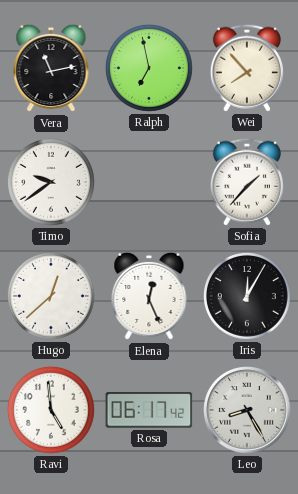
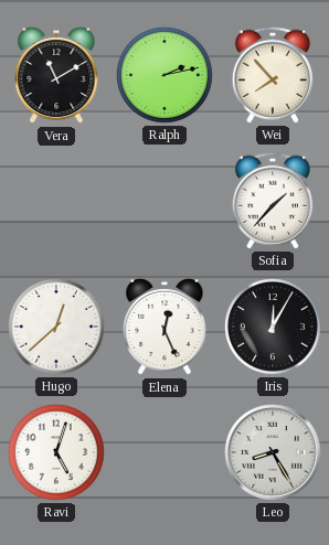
Vera: 11:13 -> 11:10
Ralph: 6:58 -> 2:13
Timo: 9:39 -> none
Ravi: 4:59 -> 5:03
Rosa: 06:17 -> none
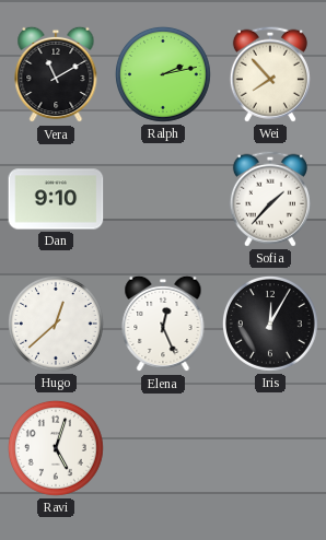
Dan: none -> 9:10
Leo: 8:25 -> none
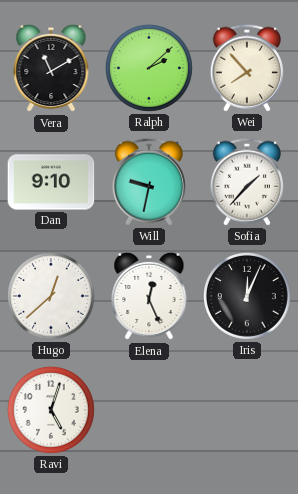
Ralph: 2:13 -> 2:08
Will: none -> 9:32
Iris: 12:05 -> 12:04
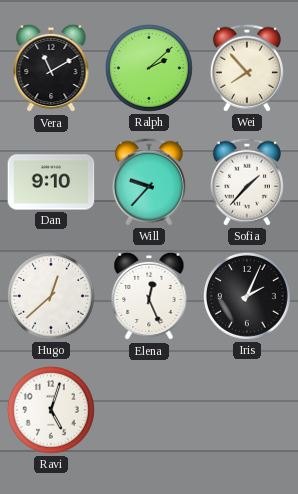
Will: 9:32 -> 9:37
Iris: 12:04 -> 2:04
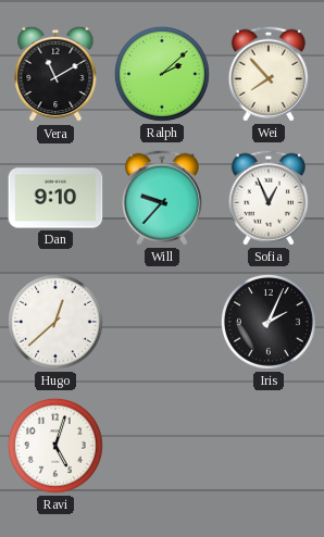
Sofia: 1:37 -> 12:56
Elena: 12:26 -> none
